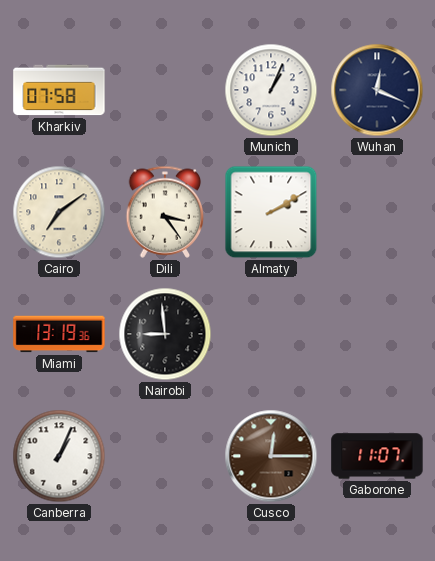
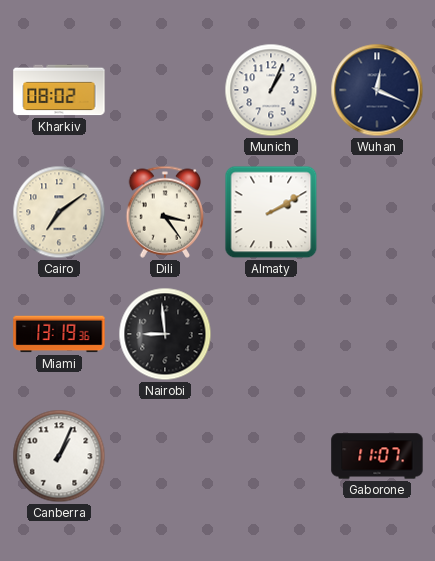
Kharkiv: 07:58 -> 08:02
Cusco: 12:15 -> none
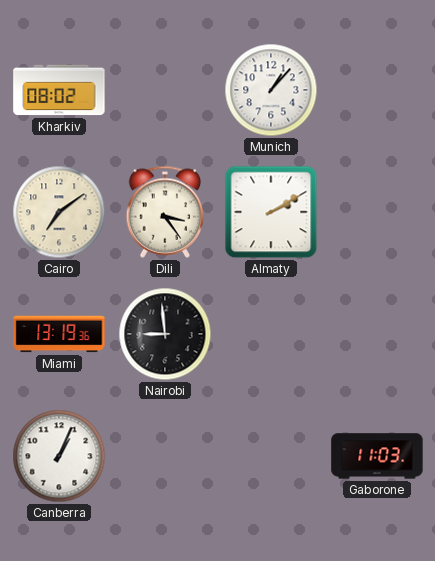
Munich: 1:04 -> 1:07
Wuhan: 12:19 -> none
Gaborone: 11:07 -> 11:03
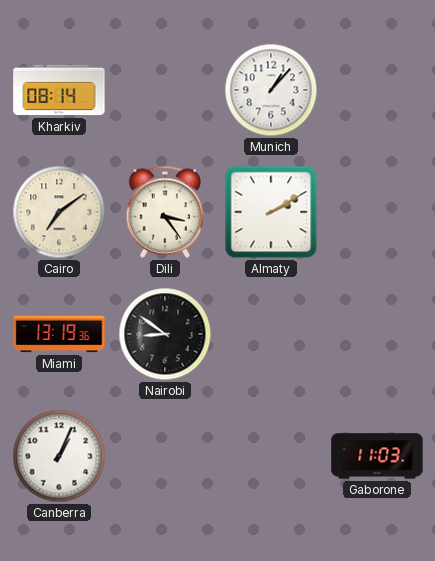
Kharkiv: 08:02 -> 08:14
Nairobi: 8:59 -> 8:51
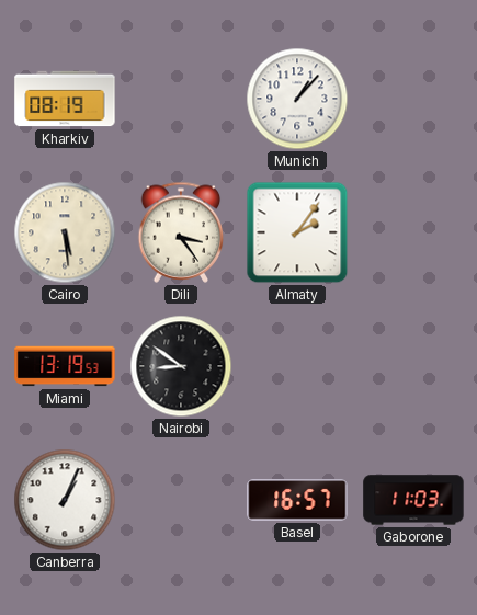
Kharkiv: 08:14 -> 08:19
Cairo: 7:09 -> 5:29
Almaty: 2:10 -> 2:06
Miami: 13:19:36 -> 13:19:53
Basel: none -> 16:57
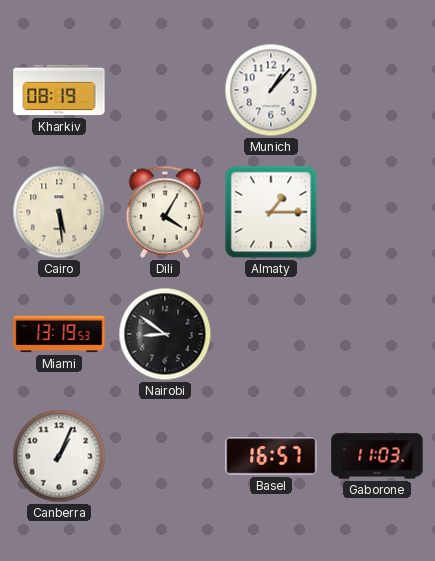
Dili: 3:24 -> 4:05
Almaty: 2:06 -> 1:15
